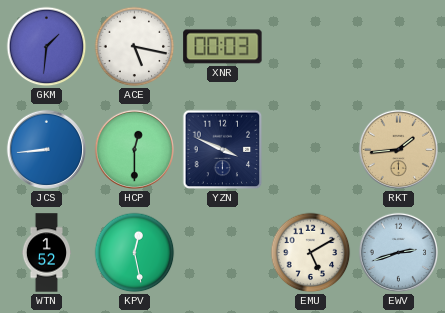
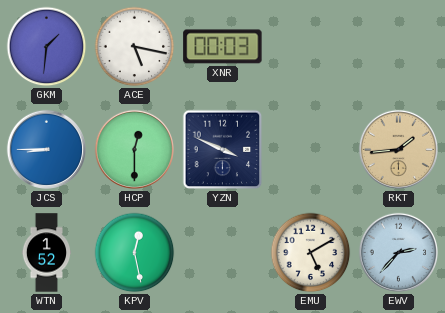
JCS: 8:44 -> 8:45
EWV: 2:42 -> 2:37
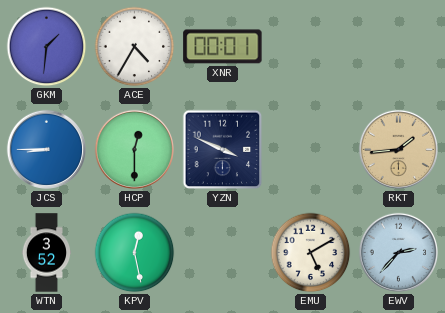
ACE: 5:17 -> 4:35
XNR: 00:03 -> 00:01
WTN: 1:52 -> 3:52
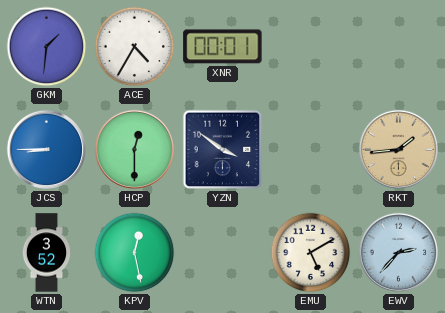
YZN: 3:49 -> 3:51
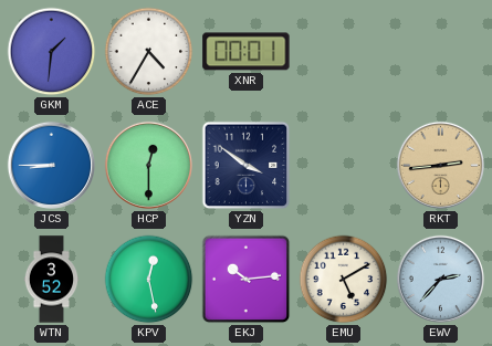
RKT: 1:44 -> 2:44
EKJ: none -> 10:14
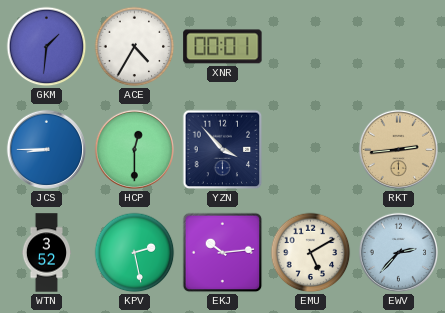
YZN: 3:51 -> 3:53
KPV: 12:28 -> 2:28
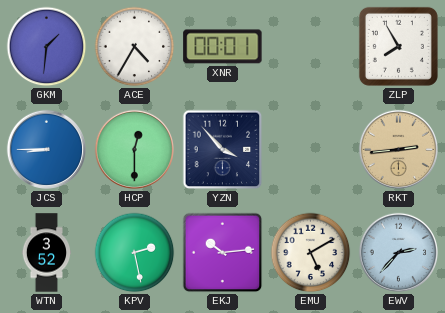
ZLP: none -> 7:55
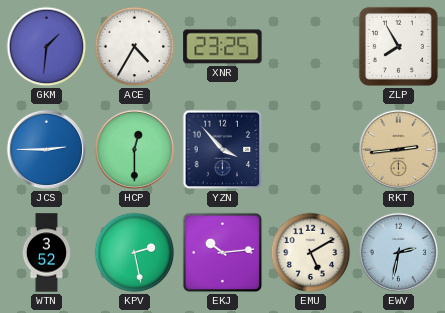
XNR: 00:01 -> 23:25
JCS: 8:45 -> 2:45
EWV: 2:37 -> 2:32
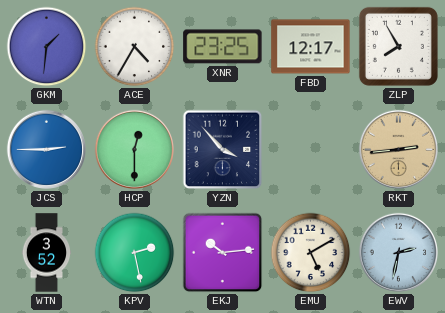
FBD: none -> 12:17
